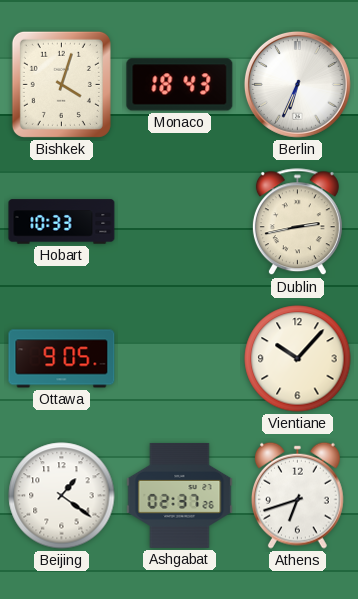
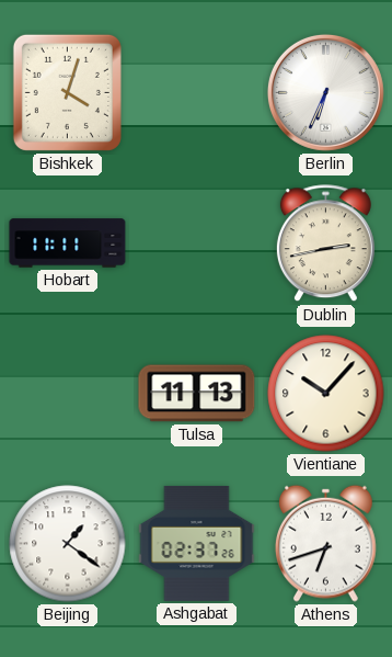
Monaco: 18:43 -> none
Hobart: 10:33 -> 11:11
Ottawa: 9:05 -> none
Tulsa: none -> 11:13
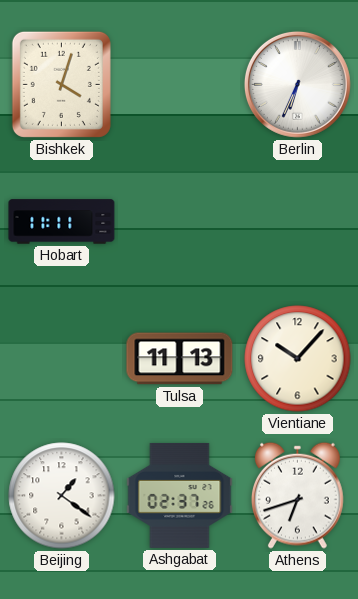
Dublin: 2:43 -> none
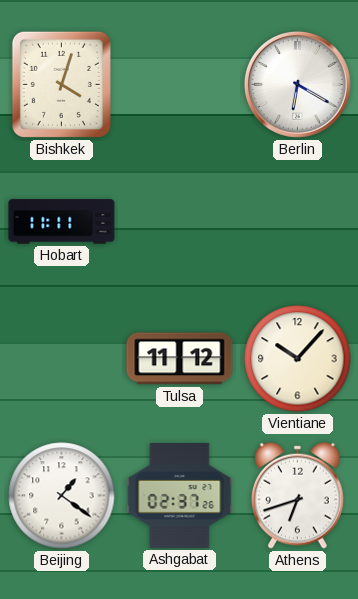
Berlin: 6:34 -> 6:20
Tulsa: 11:13 -> 11:12
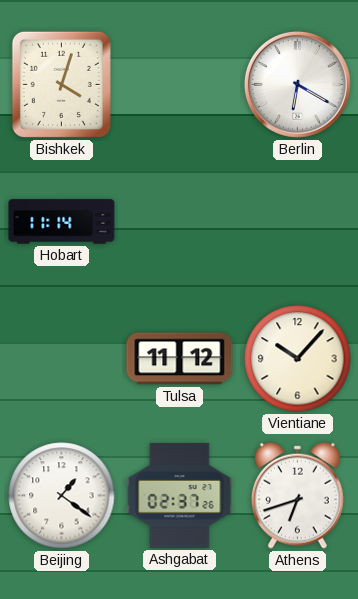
Hobart: 11:11 -> 11:14
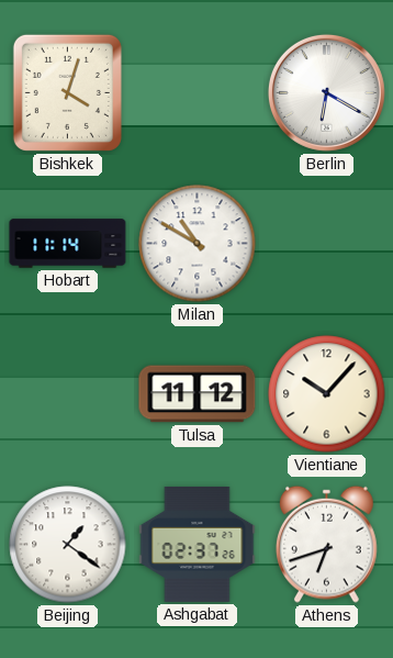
Milan: none -> 10:50
